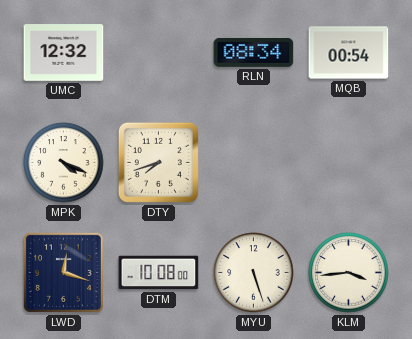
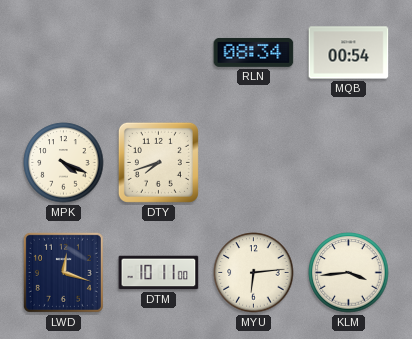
UMC: 12:32 -> none
DTM: 10:08 -> 10:11
MYU: 5:27 -> 6:14
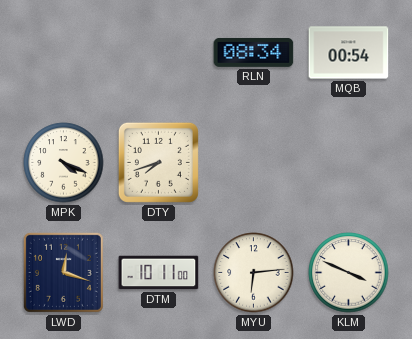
KLM: 3:44 -> 3:49
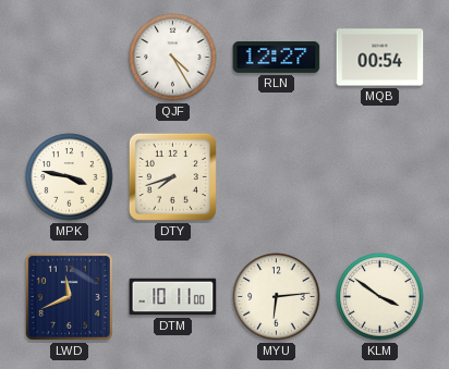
QJF: none -> 4:25
RLN: 08:34 -> 12:27
MPK: 4:19 -> 3:47
LWD: 12:18 -> 11:41
KLM: 3:49 -> 3:51
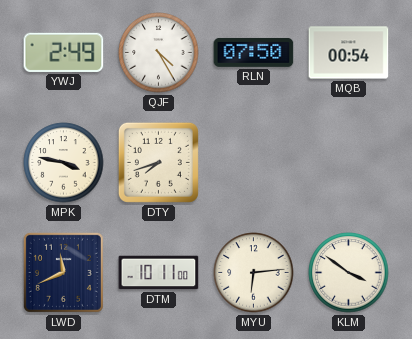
YWJ: none -> 2:49
RLN: 12:27 -> 07:50
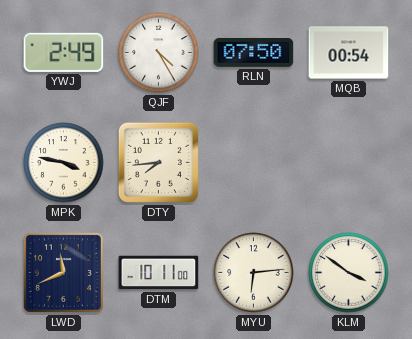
DTY: 7:42 -> 7:44
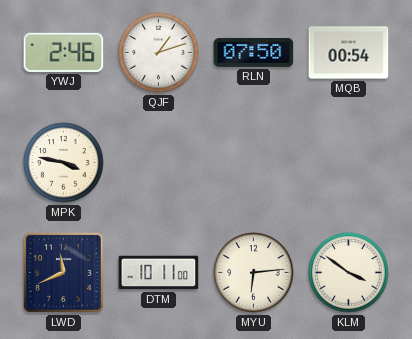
YWJ: 2:49 -> 2:46
QJF: 4:25 -> 1:12
DTY: 7:44 -> none
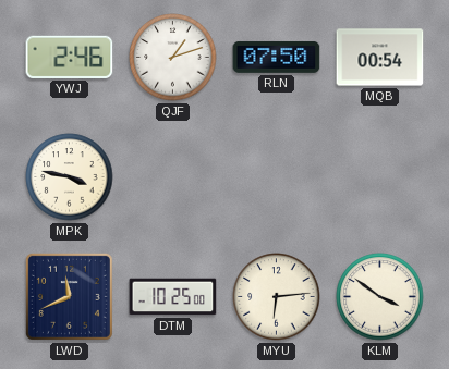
DTM: 10:11 -> 10:25
